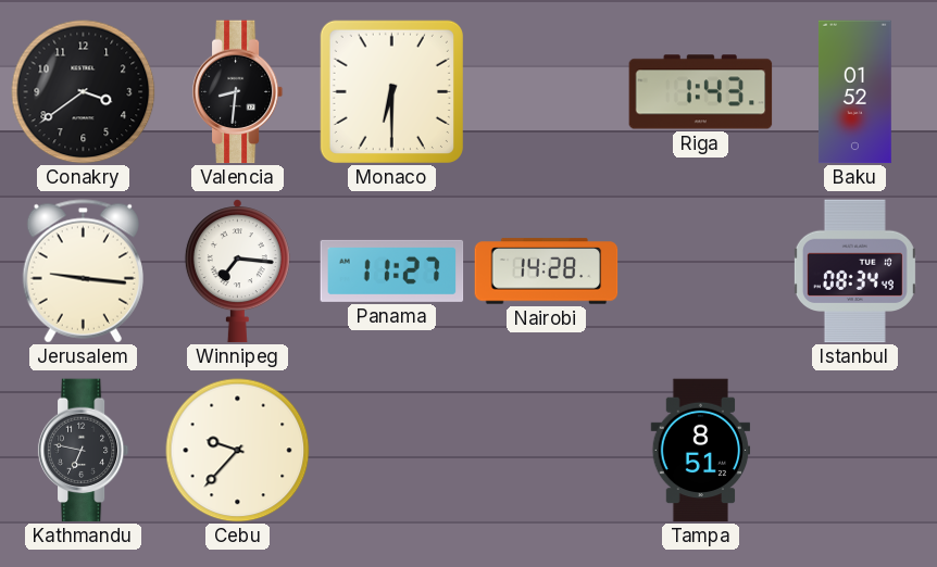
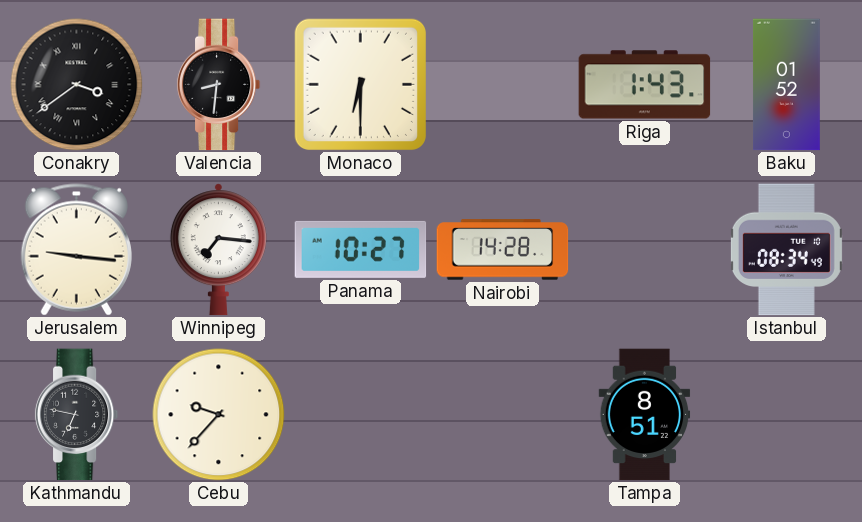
Conakry numerals: Arabic -> Roman
Panama: 11:27 -> 10:27
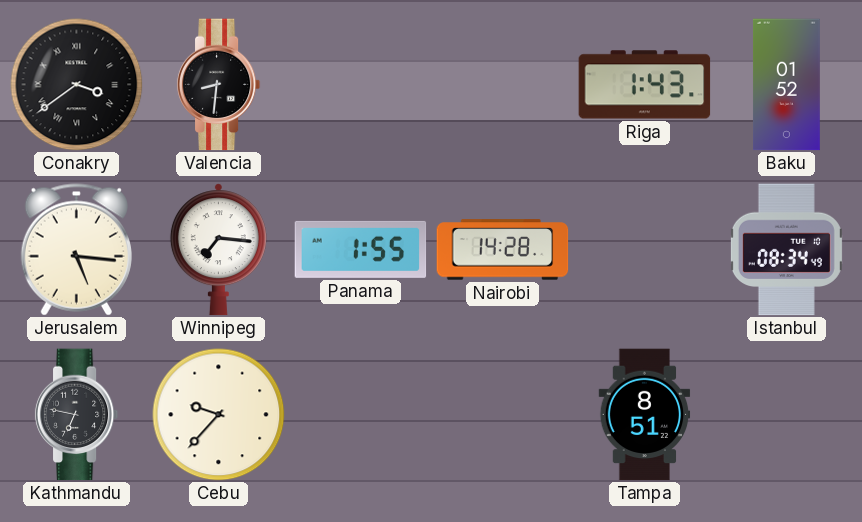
Monaco: 6:30 -> none
Jerusalem: 9:16 -> 5:16
Panama: 10:27 -> 1:55
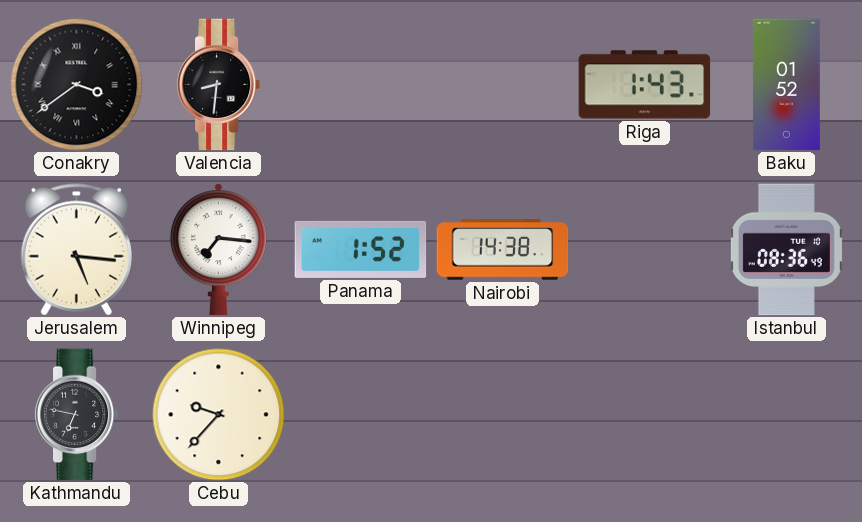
Panama: 1:55 -> 1:52
Nairobi: 14:28 -> 14:38
Istanbul: 08:34 -> 08:36
Tampa: 8:51 -> none
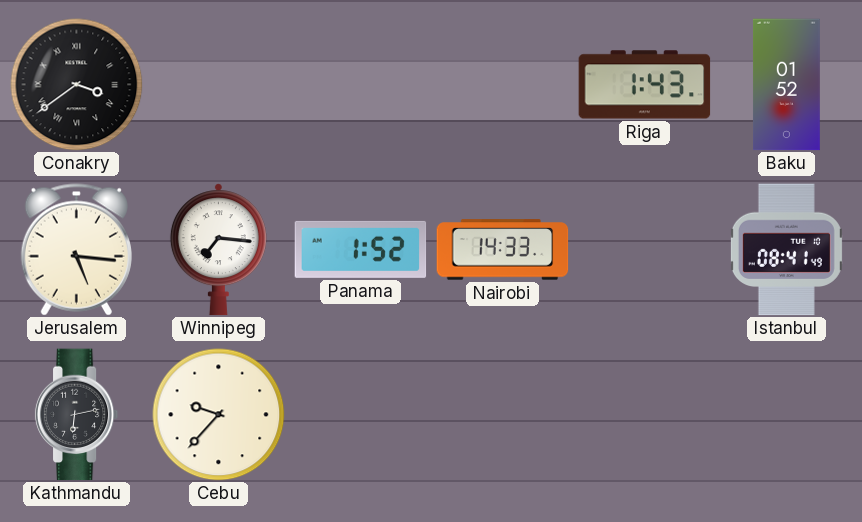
Valencia: 8:31 -> none
Nairobi: 14:38 -> 14:33
Istanbul: 08:36 -> 08:41
Kathmandu: 6:47 -> 6:13
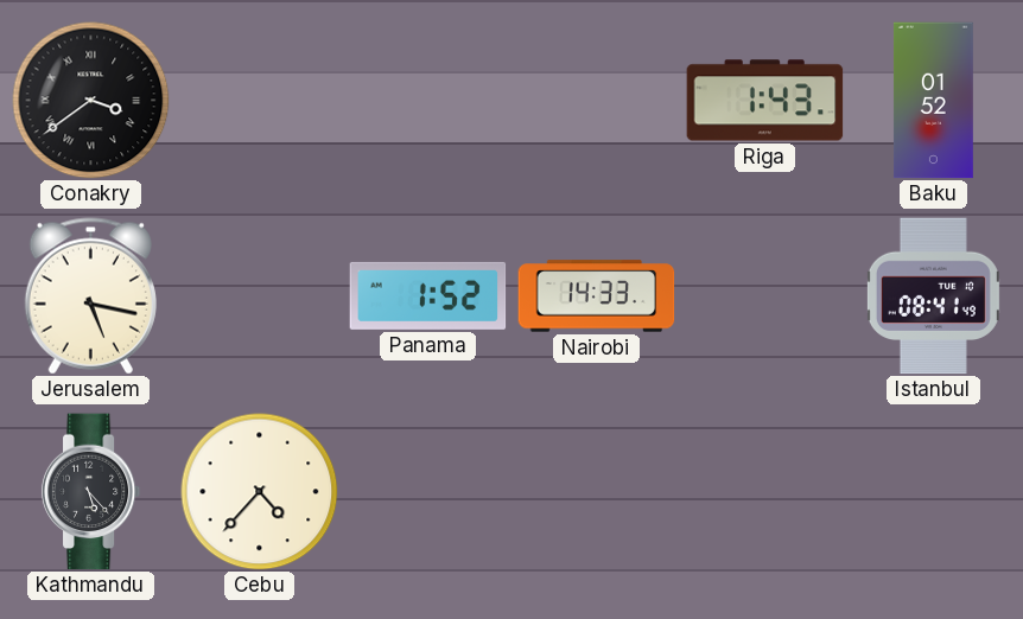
Jerusalem: 5:16 -> 5:17
Winnipeg: 7:16 -> none
Kathmandu: 6:13 -> 5:23
Cebu: 9:37 -> 4:37
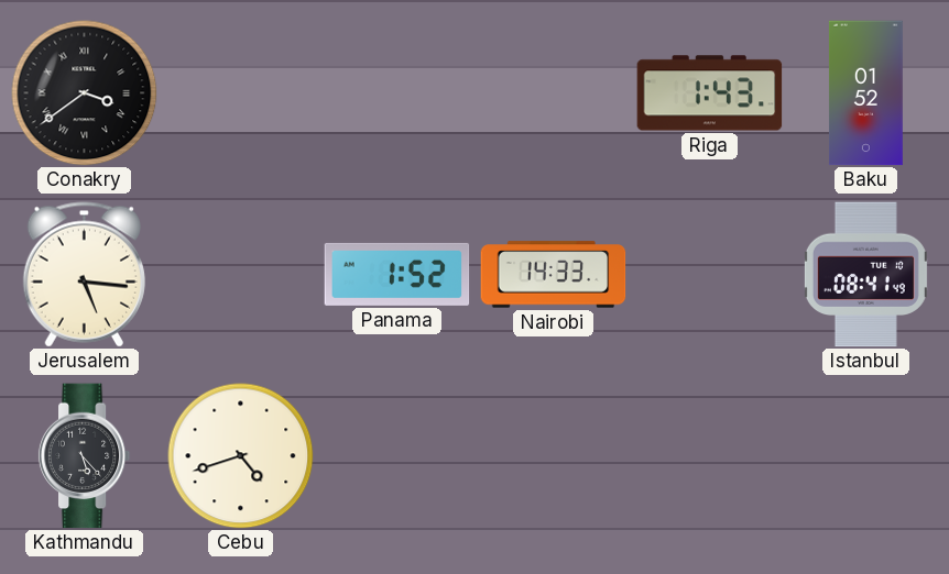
Jerusalem: 5:17 -> 5:16
Cebu: 4:37 -> 4:42
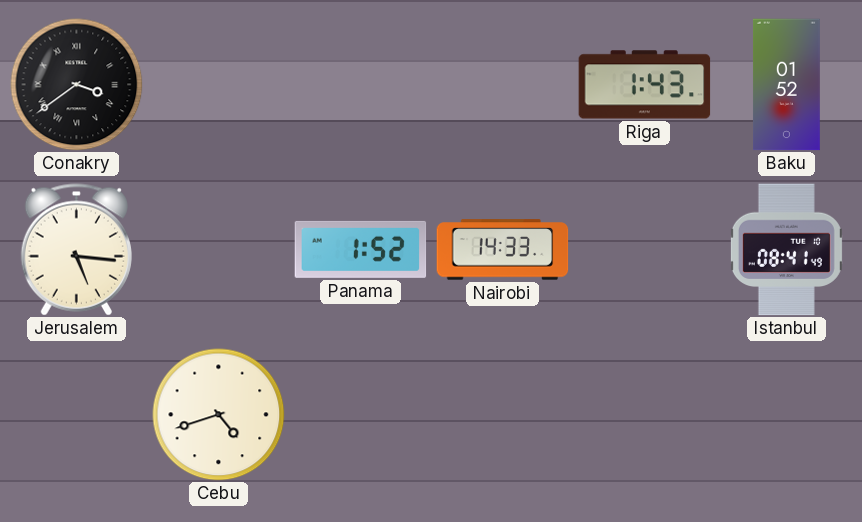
Kathmandu: 5:23 -> none
